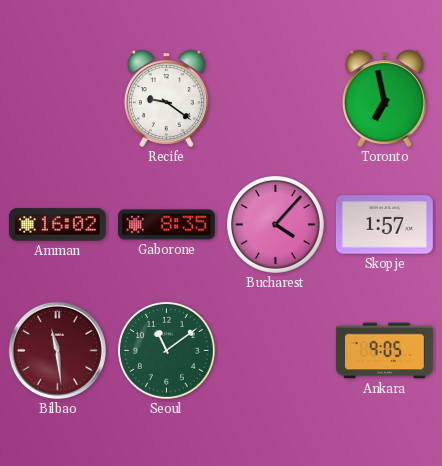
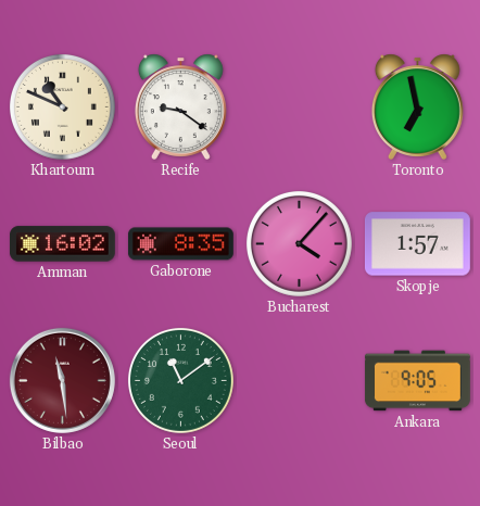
Khartoum: none -> 10:49
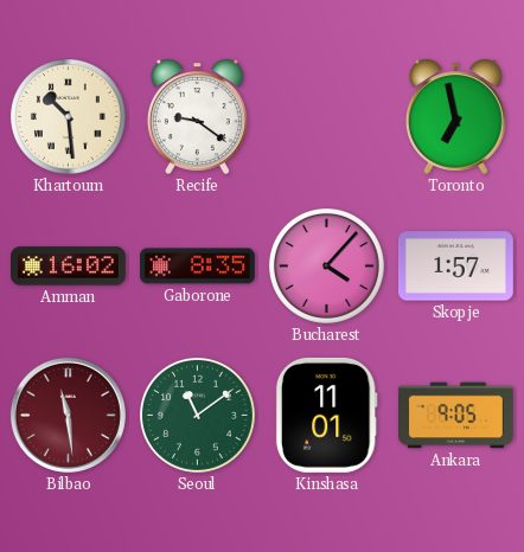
Khartoum: 10:49 -> 10:29
Kinshasa: none -> 11:01
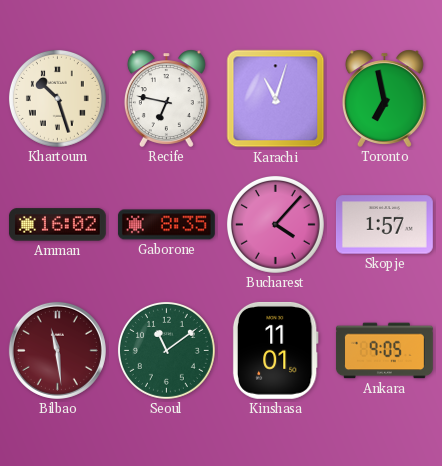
Khartoum: 10:29 -> 10:27
Recife: 9:21 -> 6:47
Karachi: none -> 11:03
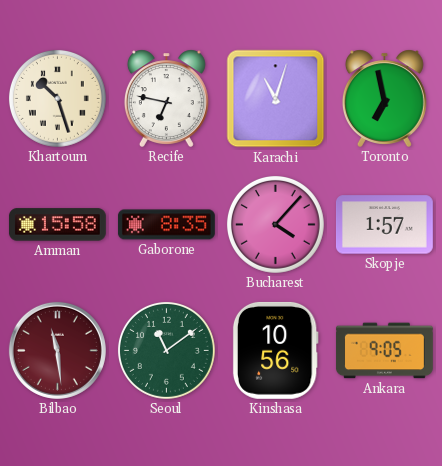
Amman: 16:02 -> 15:58
Kinshasa: 11:01 -> 10:56
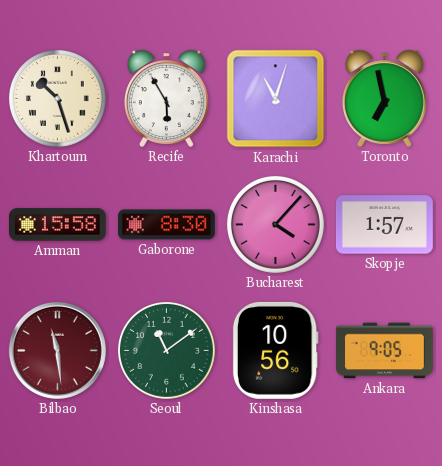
Recife: 6:47 -> 5:55
Gaborone: 8:35 -> 8:30
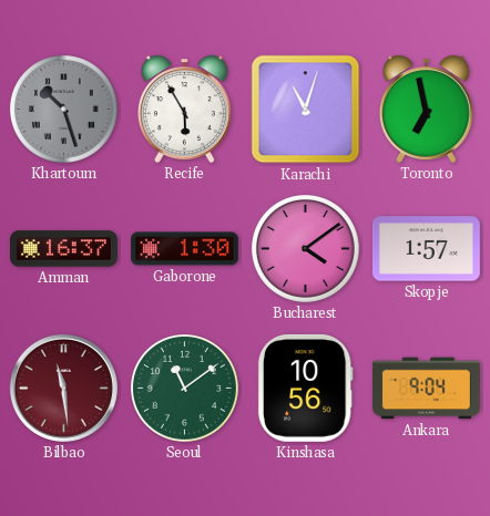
Khartoum dial: cream -> grey
Amman: 15:58 -> 16:37
Gaborone: 8:30 -> 1:30
Bucharest: 4:07 -> 4:09
Ankara: 9:05 -> 9:04
